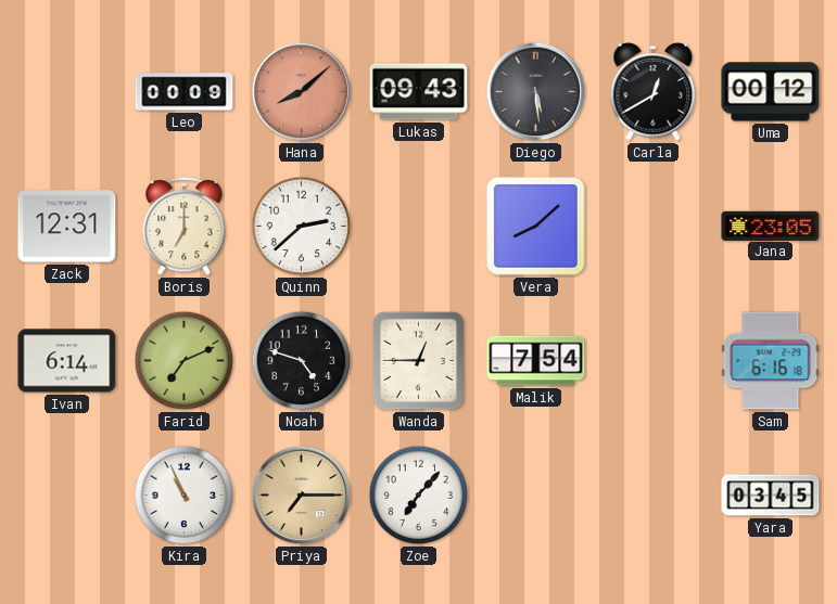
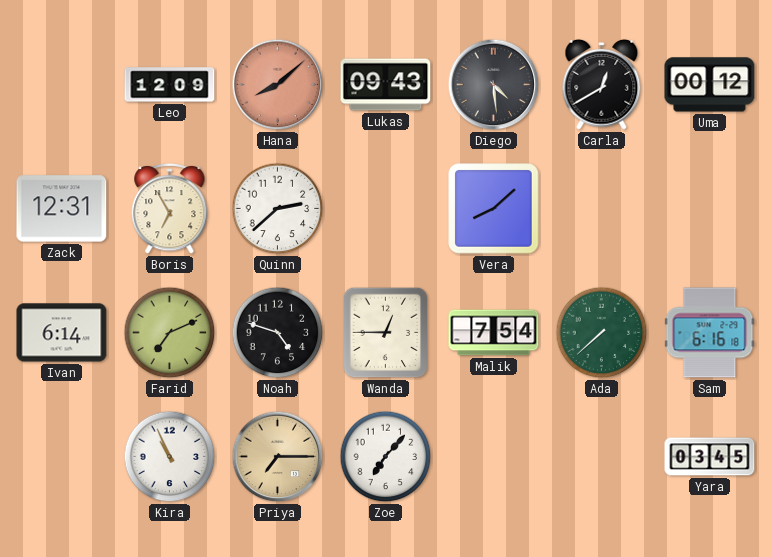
Leo: 00:09 -> 12:09
Diego: 5:29 -> 4:29
Boris: 7:00 -> 6:55
Jana: 23:05 -> none
Ada: none -> 7:38
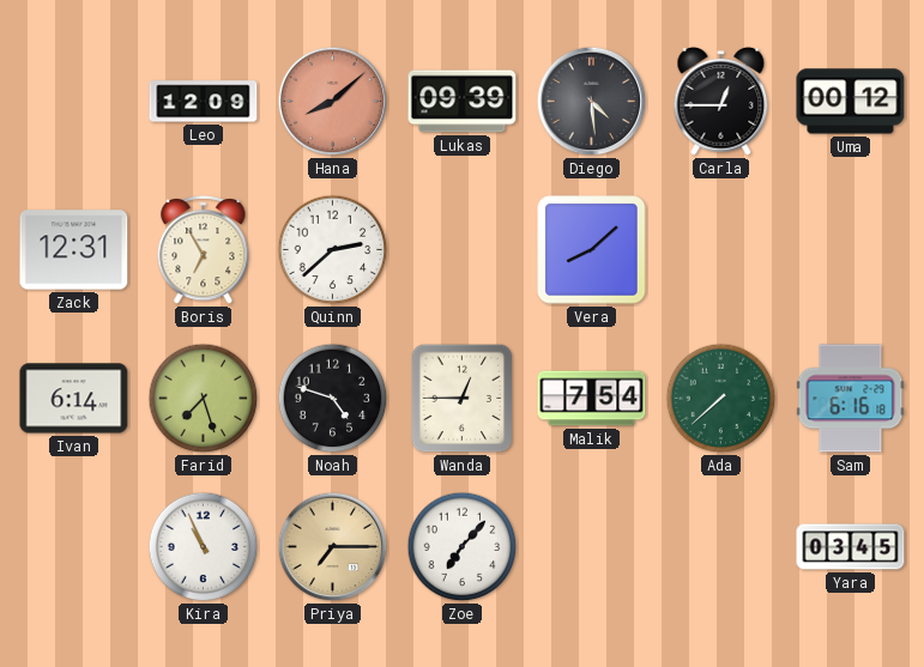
Lukas: 09:43 -> 09:39
Carla: 12:40 -> 12:45
Farid: 7:11 -> 7:27
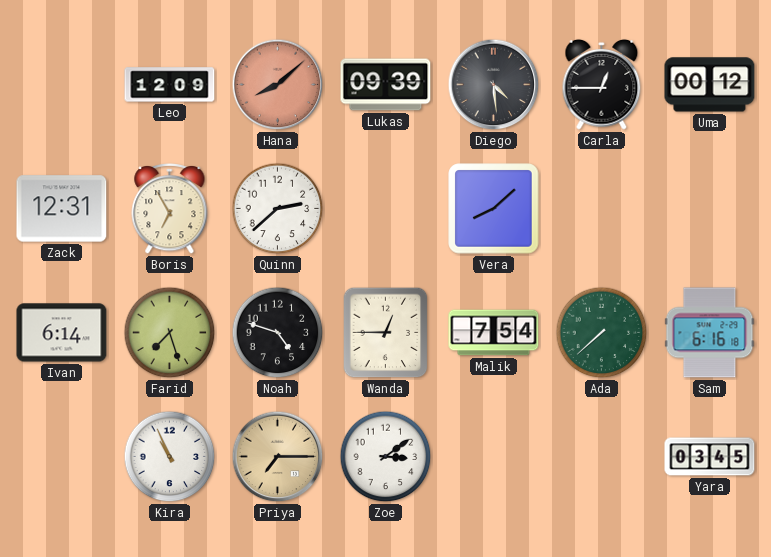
Zoe: 7:07 -> 3:09
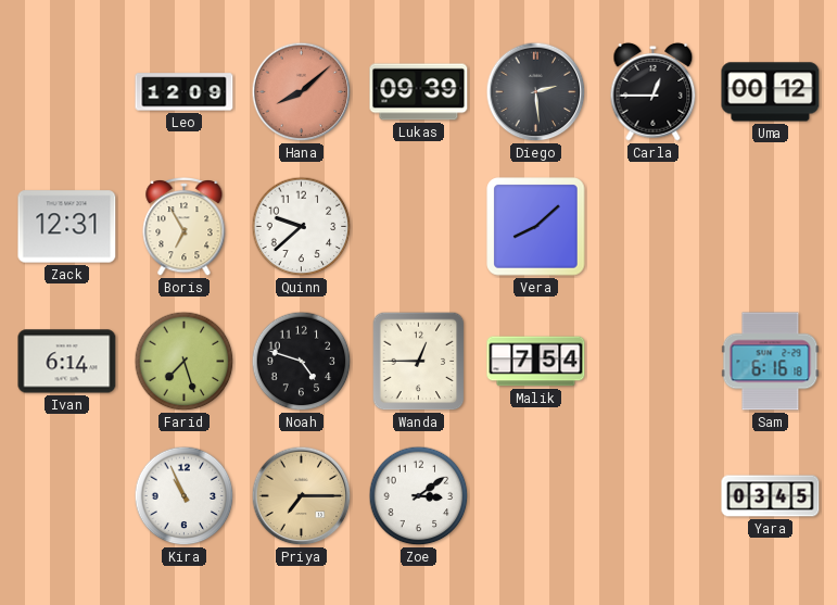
Diego: 4:29 -> 2:29
Quinn: 2:38 -> 9:38
Ada: 7:38 -> none
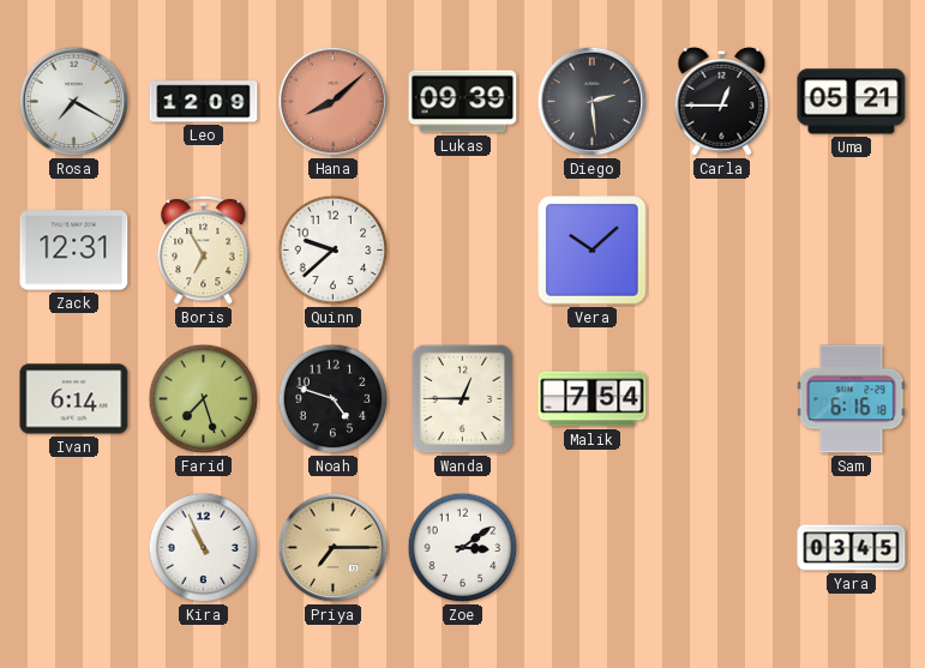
Rosa: none -> 7:20
Uma: 00:12 -> 05:21
Vera: 8:08 -> 10:08
